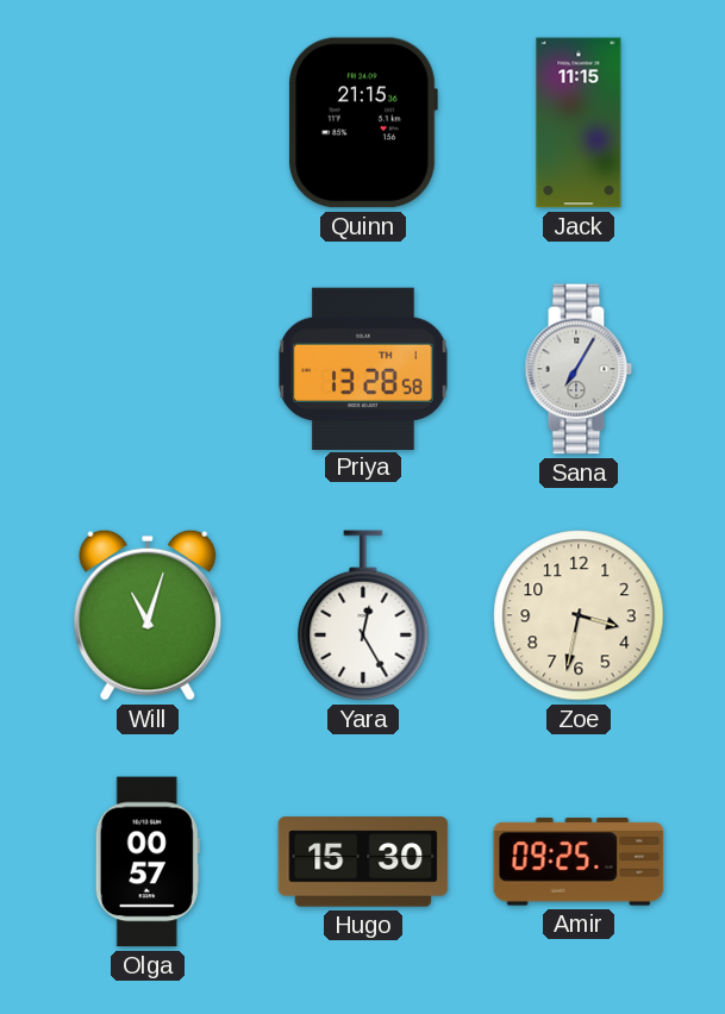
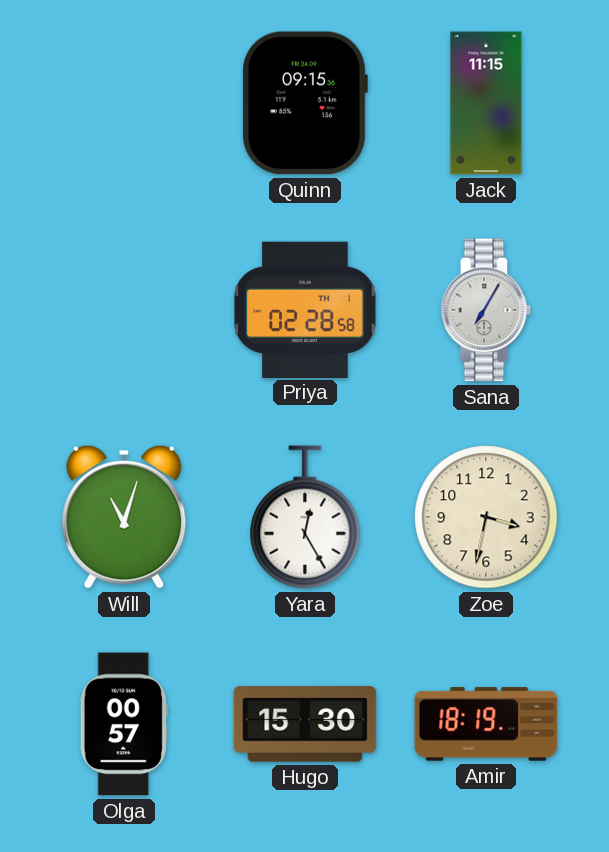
Quinn: 21:15 -> 09:15
Priya: 13:28 -> 02:28
Amir: 09:25 -> 18:19
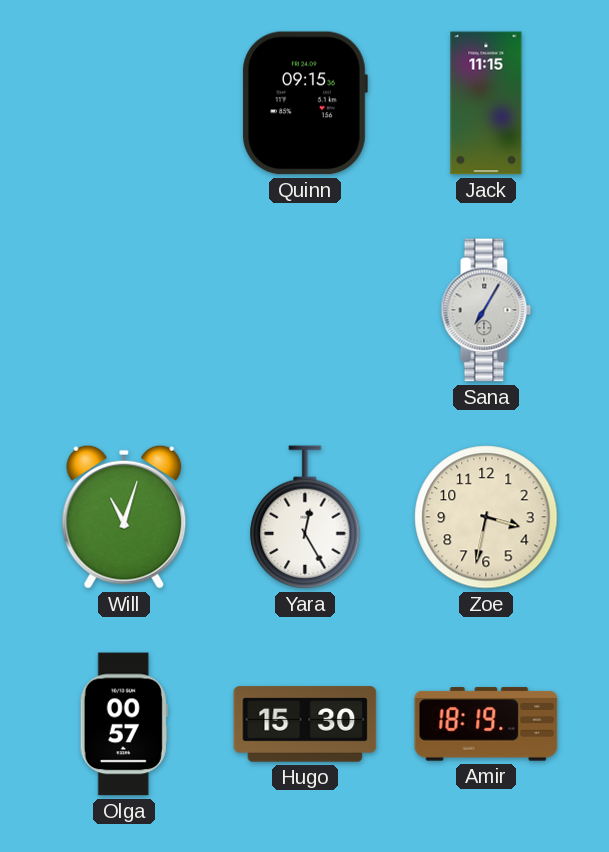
Priya: 02:28 -> none
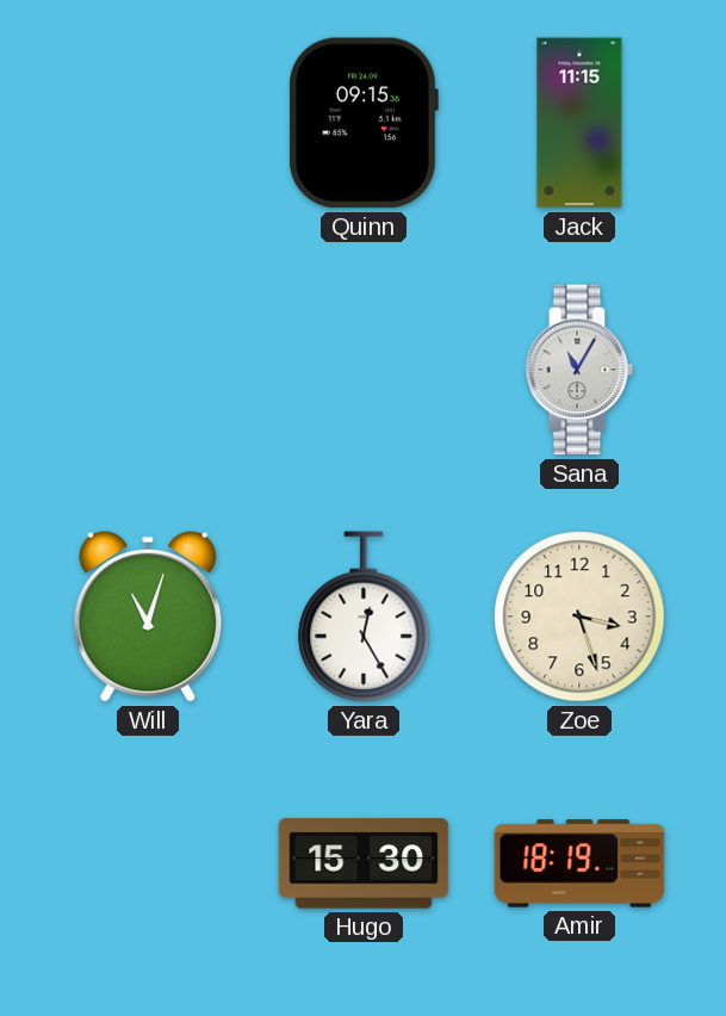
Sana: 7:05 -> 11:05
Zoe: 3:32 -> 3:27
Olga: 00:57 -> none
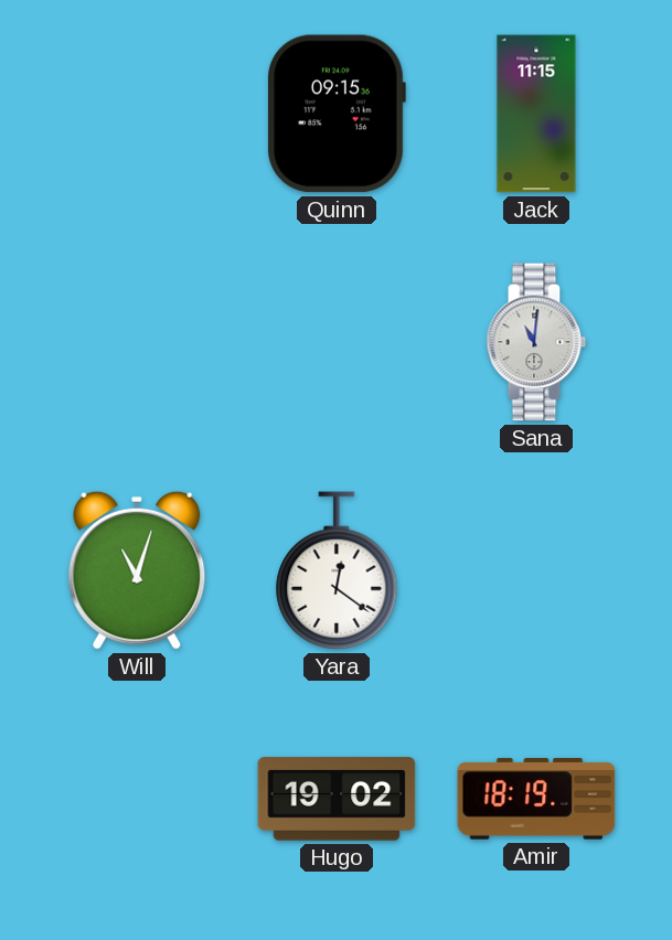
Sana: 11:05 -> 11:01
Yara: 12:25 -> 12:21
Zoe: 3:27 -> none
Hugo: 15:30 -> 19:02
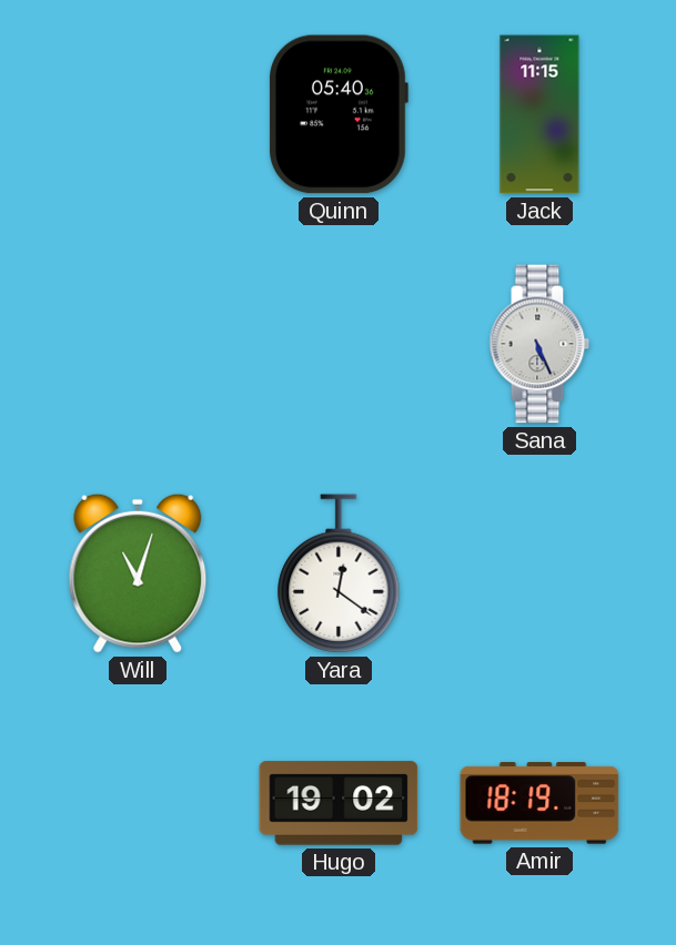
Quinn: 09:15 -> 05:40
Sana: 11:01 -> 5:26
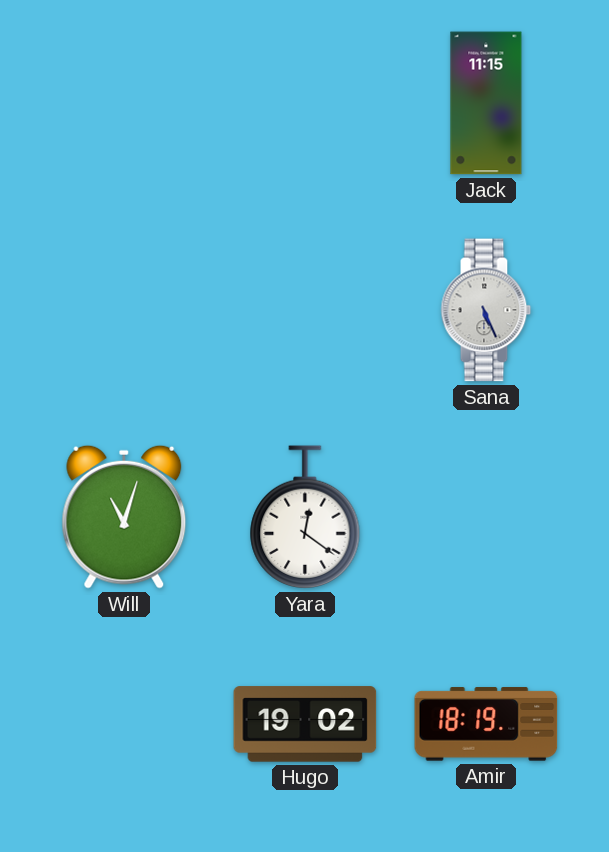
Quinn: 05:40 -> none
